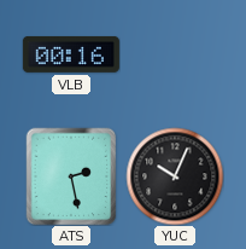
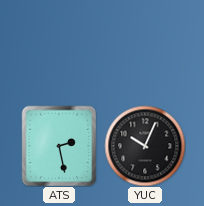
VLB: 00:16 -> none
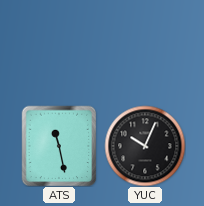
ATS: 2:28 -> 11:28
